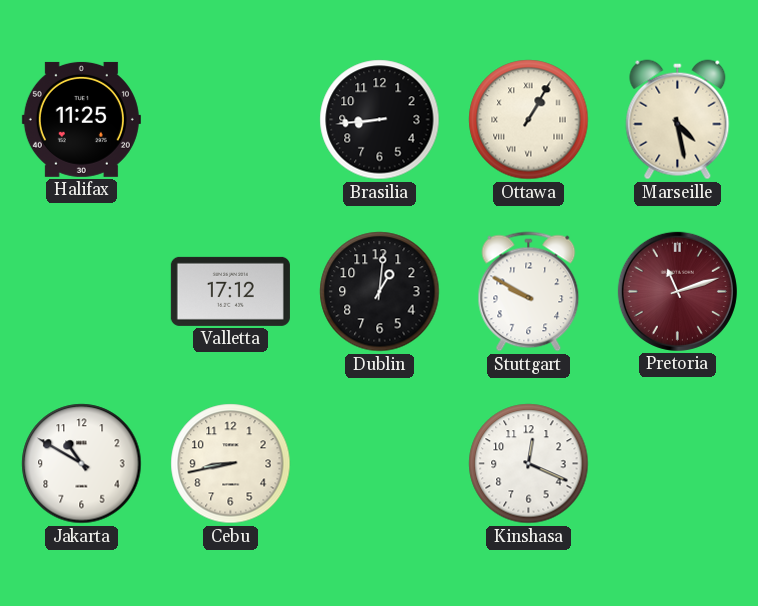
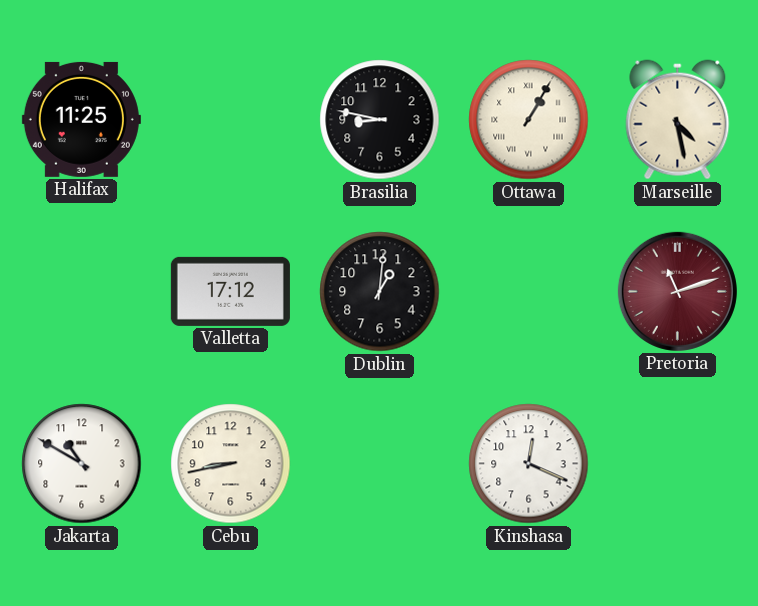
Brasilia: 8:44 -> 8:47
Stuttgart: 9:50 -> none
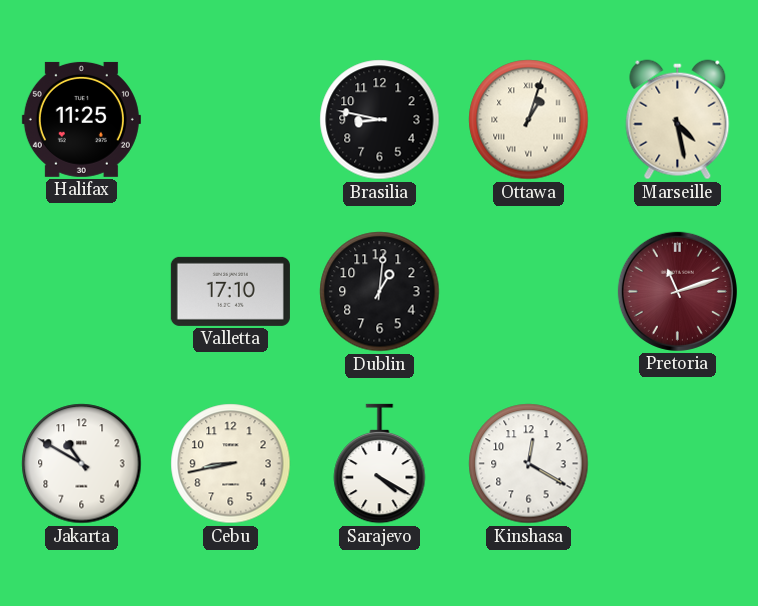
Ottawa: 1:05 -> 1:03
Valletta: 17:12 -> 17:10
Sarajevo: none -> 4:20
Kinshasa: 12:19 -> 12:20
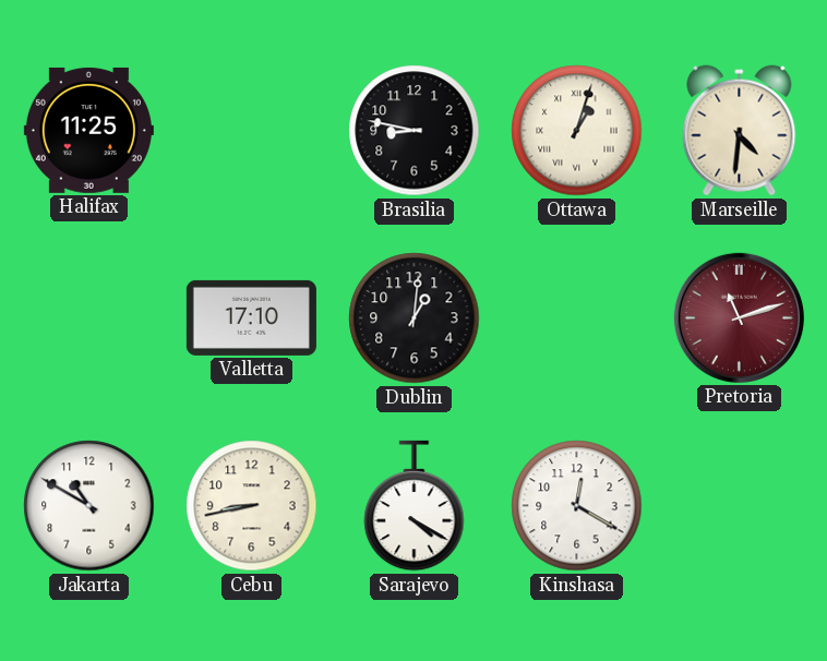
Marseille: 4:28 -> 4:31
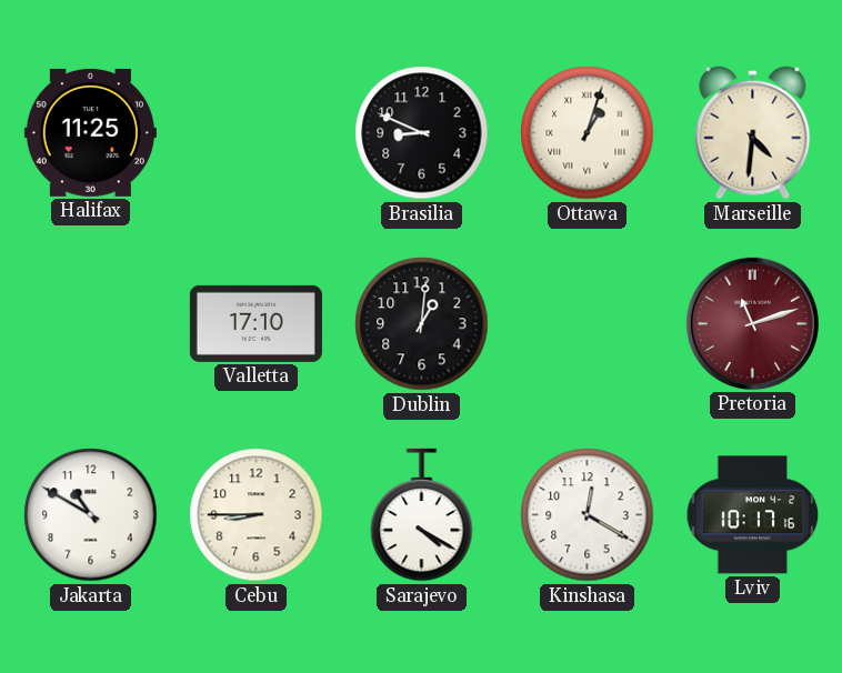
Brasilia: 8:47 -> 8:49
Cebu: 8:43 -> 8:45
Lviv: none -> 10:17
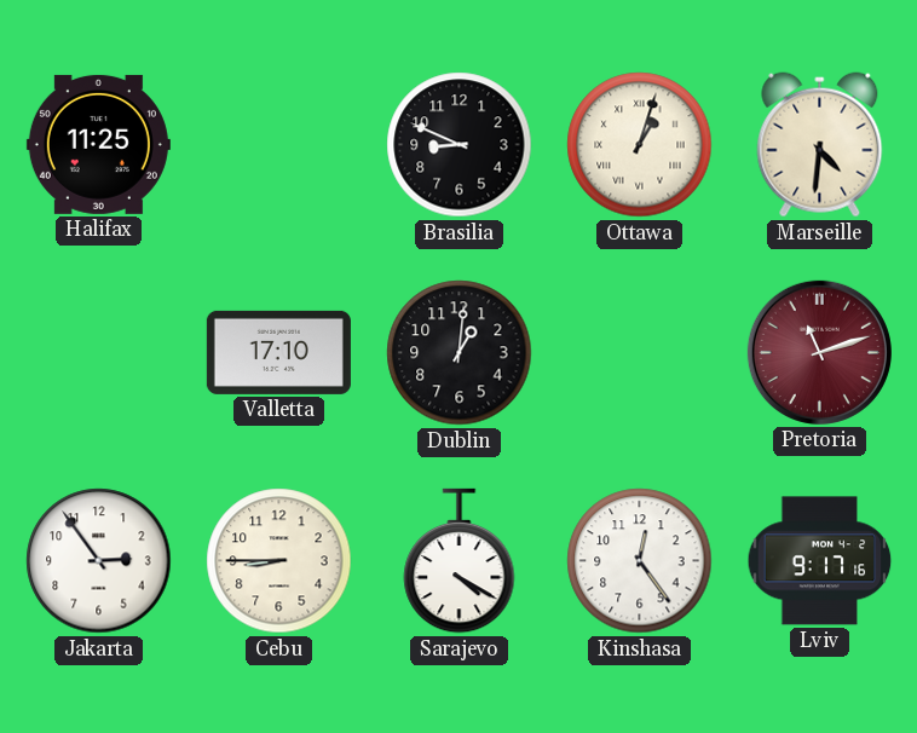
Jakarta: 10:50 -> 2:54
Kinshasa: 12:20 -> 12:24
Lviv: 10:17 -> 9:17
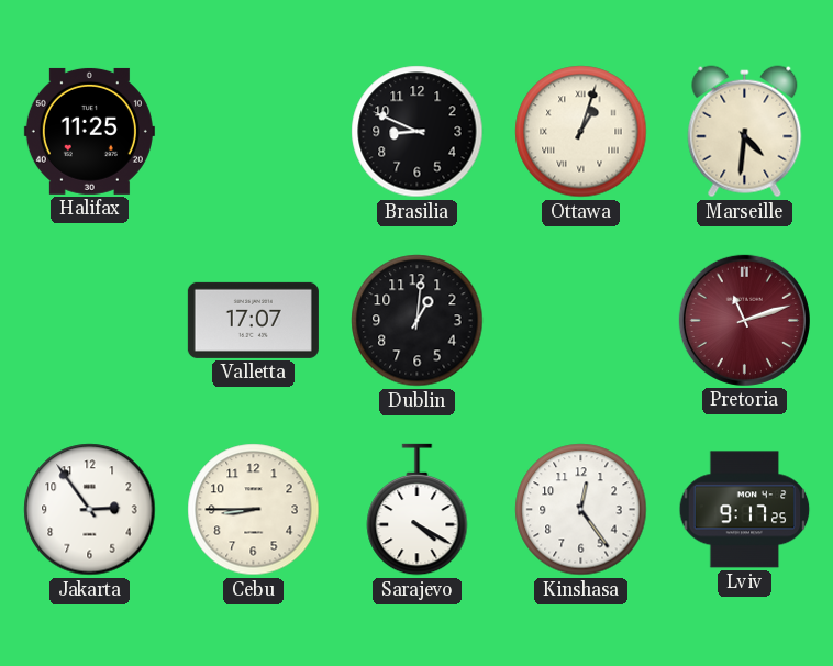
Valletta: 17:10 -> 17:07
Lviv: 9:17:16 -> 9:17:25
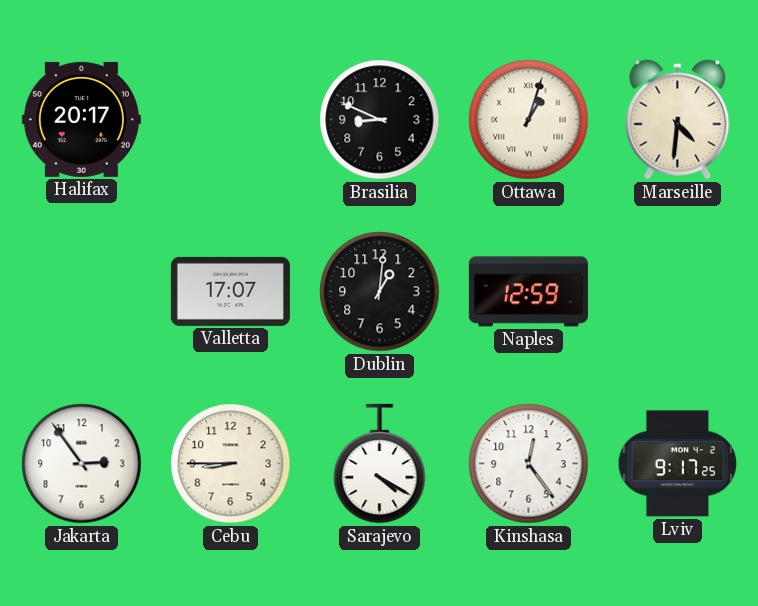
Halifax: 11:25 -> 20:17
Naples: none -> 12:59
Pretoria: 11:12 -> none
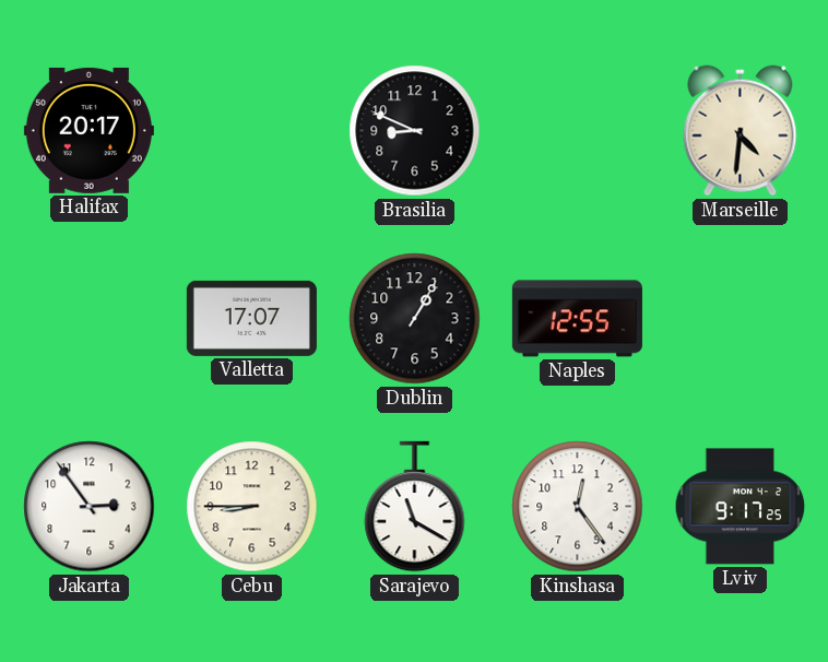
Ottawa: 1:03 -> none
Dublin: 1:01 -> 1:05
Naples: 12:59 -> 12:55
Sarajevo: 4:20 -> 11:20
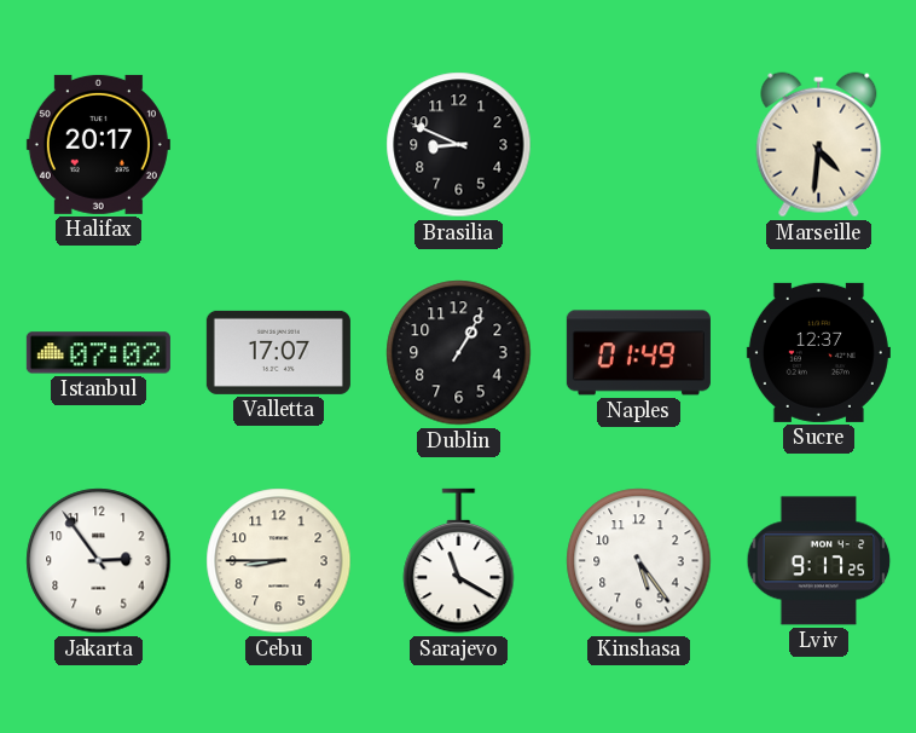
Istanbul: none -> 07:02
Naples: 12:55 -> 01:49
Sucre: none -> 12:37
Kinshasa: 12:24 -> 5:24
